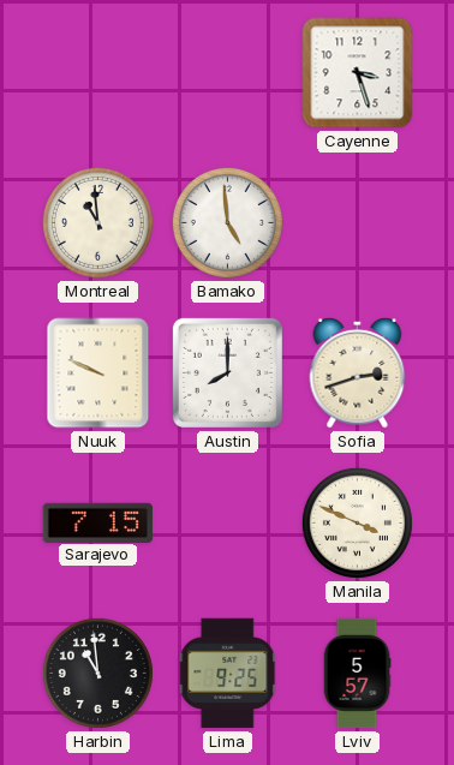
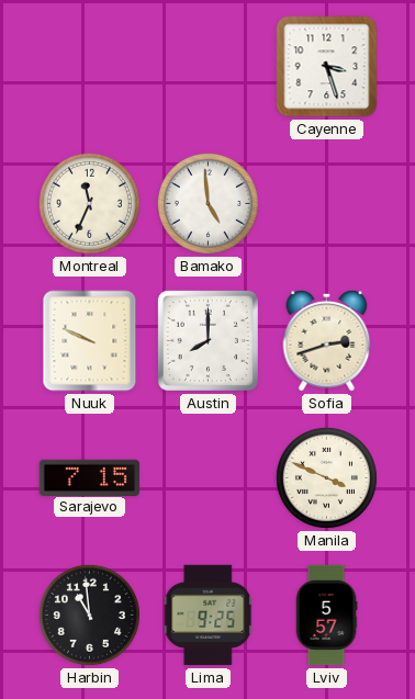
Montreal: 10:59 -> 11:34
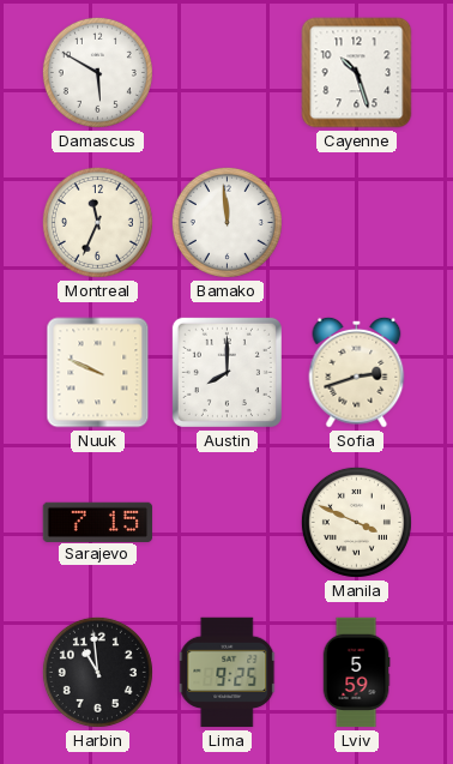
Damascus: none -> 5:50
Cayenne: 3:27 -> 10:27
Bamako: 4:59 -> 11:59
Lviv: 5:57 -> 5:59
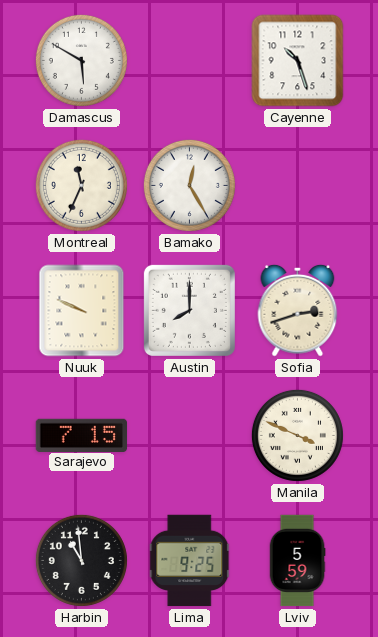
Bamako: 11:59 -> 12:25
